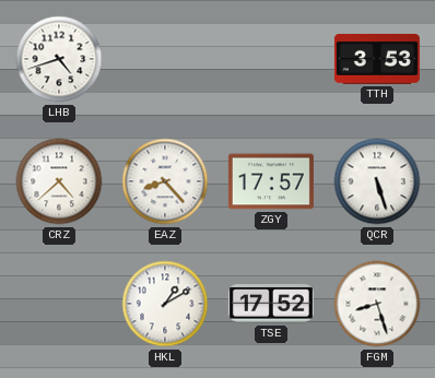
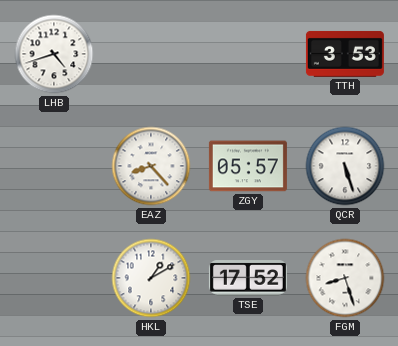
CRZ: 4:38 -> none
ZGY: 17:57 -> 05:57
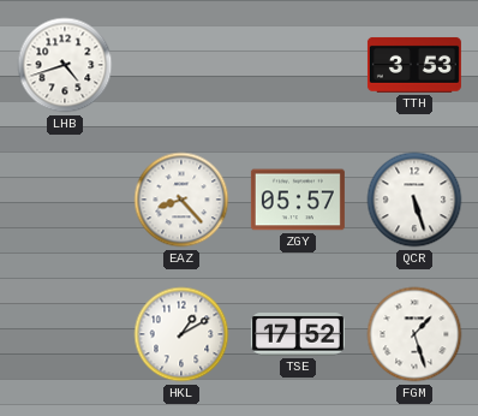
FGM: 8:27 -> 1:27
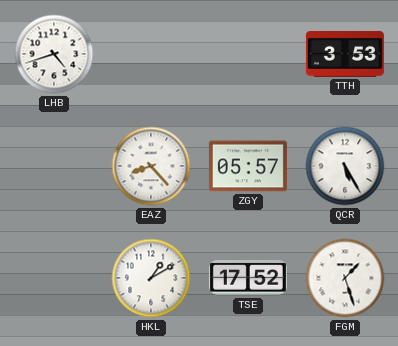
QCR: 5:27 -> 5:25
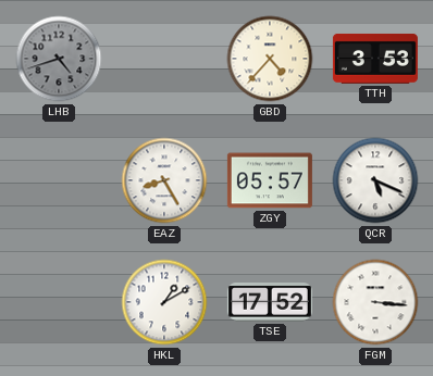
LHB dial: white -> grey
GBD: none -> 4:37
EAZ: 8:23 -> 8:25
QCR: 5:25 -> 5:19
FGM: 1:27 -> 3:16
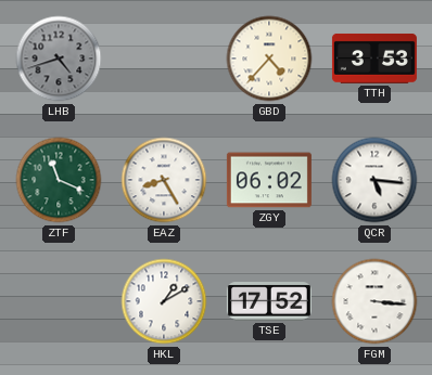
ZTF: none -> 11:19
ZGY: 05:57 -> 06:02
QCR: 5:19 -> 5:16
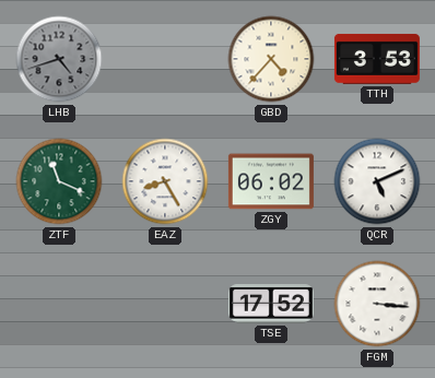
QCR: 5:16 -> 5:11
HKL: 1:10 -> none
